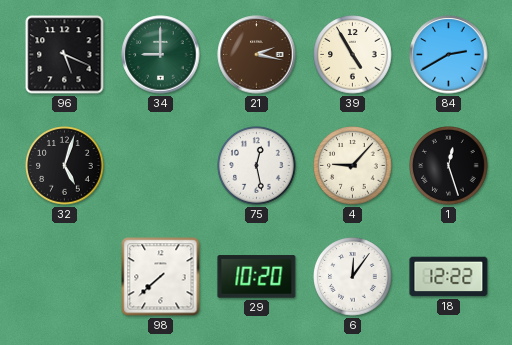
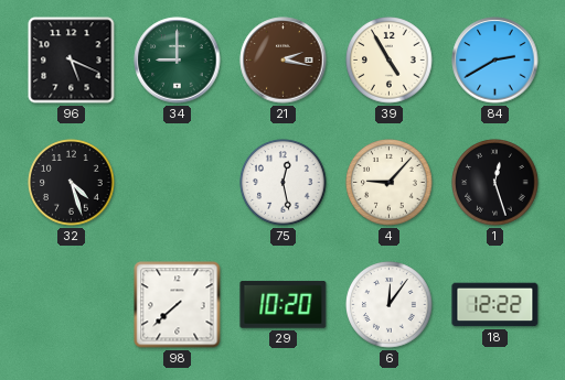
32: 5:03 -> 4:27
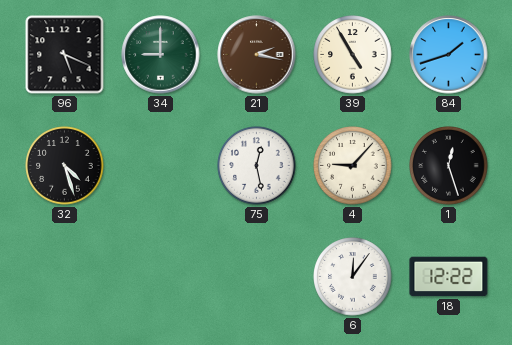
84: 2:40 -> 1:42
98: 7:38 -> none
29: 10:20 -> none
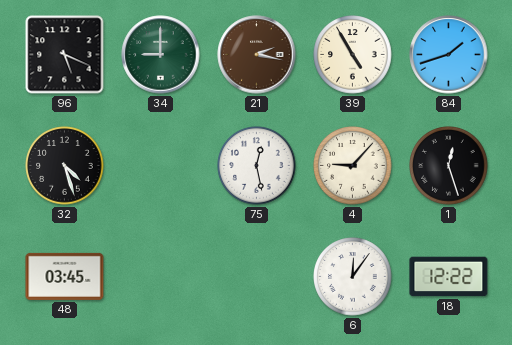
48: none -> 03:45
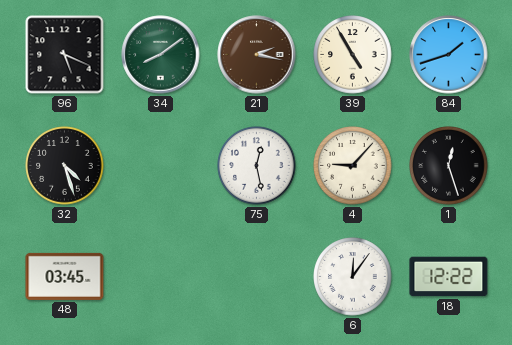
34: 9:00 -> 8:09
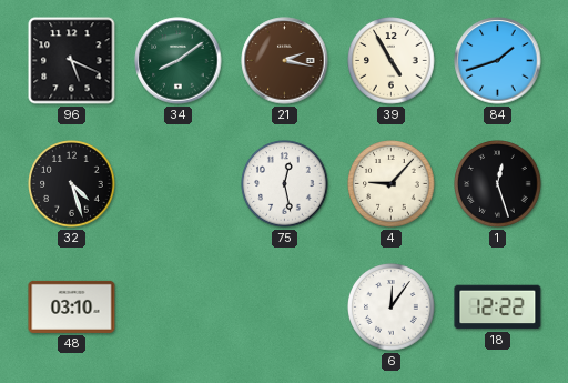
48: 03:45 -> 03:10
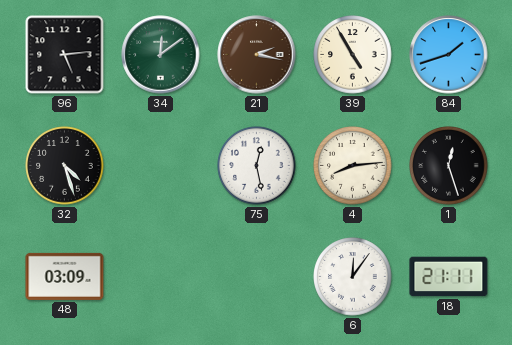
96: 5:19 -> 5:14
34: 8:09 -> 12:09
4: 9:07 -> 8:14
48: 03:10 -> 03:09
18: 12:22 -> 21:11
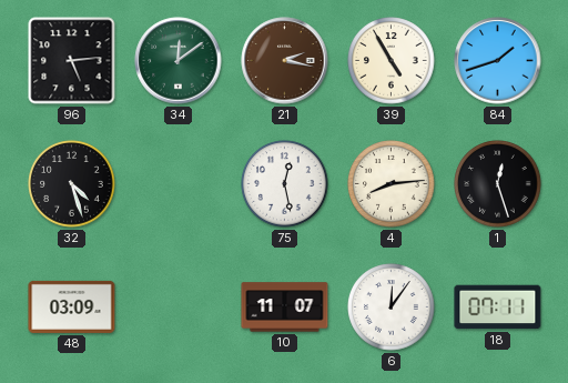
10: none -> 11:07
18: 21:11 -> 07:11
